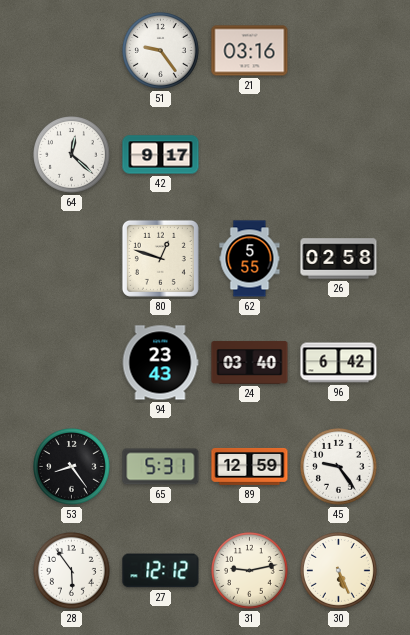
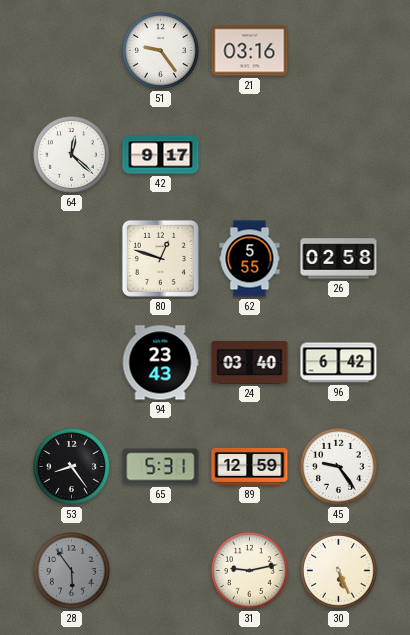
28 dial: white -> grey
27: 12:12 -> none
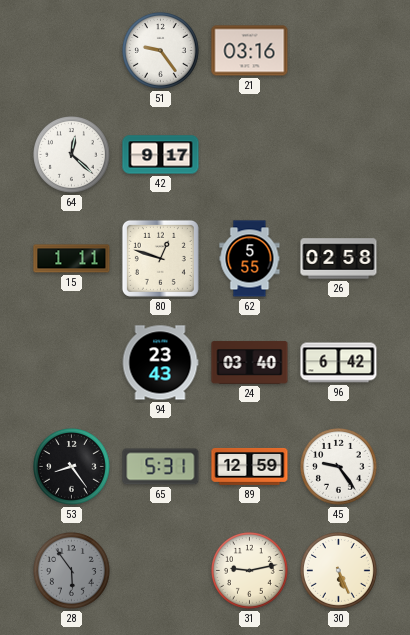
15: none -> 1:11
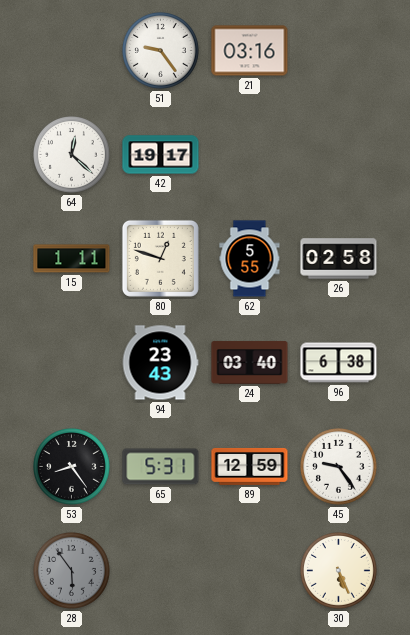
42: 9:17 -> 19:17
96: 6:42 -> 6:38
31: 9:13 -> none
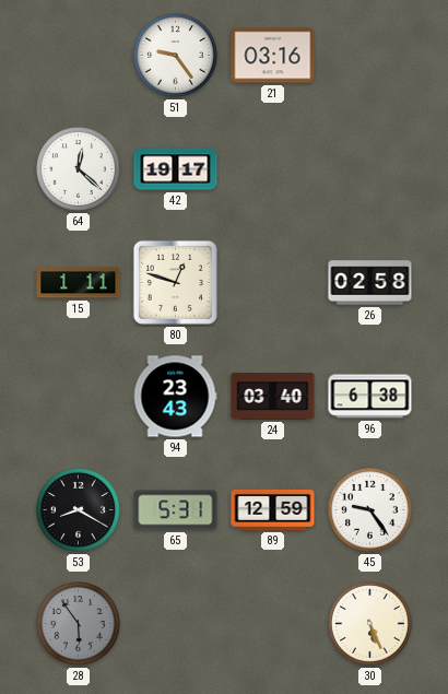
62: 5:55 -> none
53: 8:24 -> 8:20
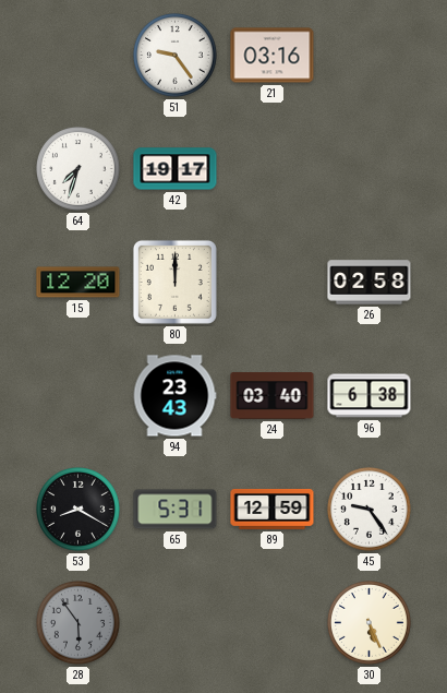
64: 12:22 -> 7:33
15: 1:11 -> 12:20
80: 12:48 -> 12:00
